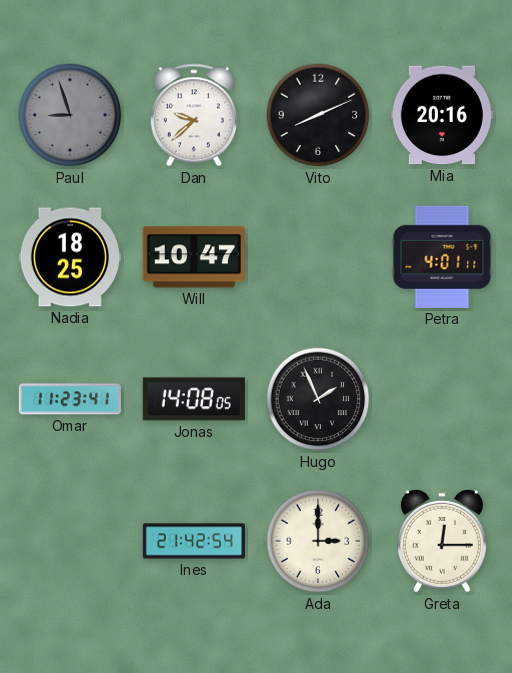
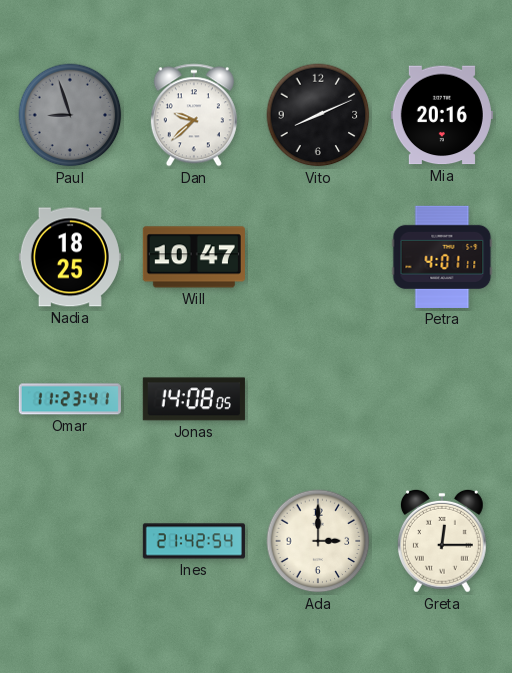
Hugo: 1:56 -> none
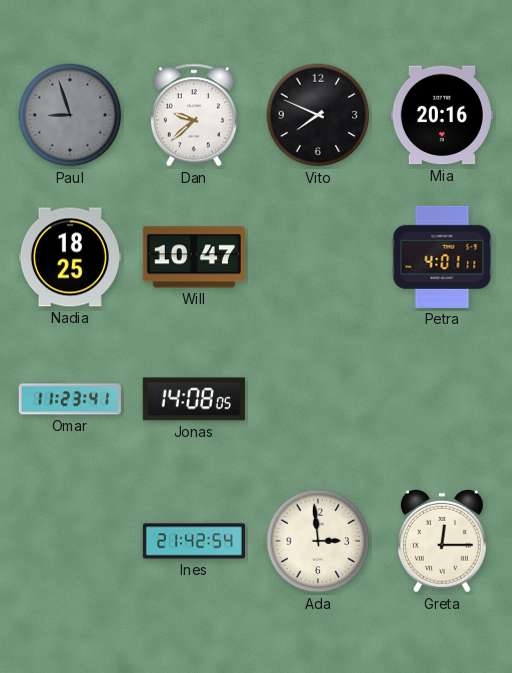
Vito: 8:11 -> 7:49
Ada: 3:00 -> 2:59
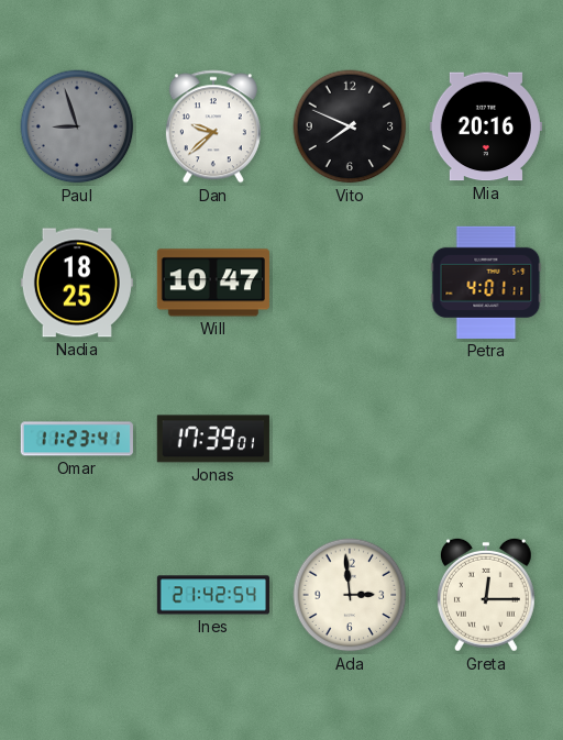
Jonas: 14:08 -> 17:39
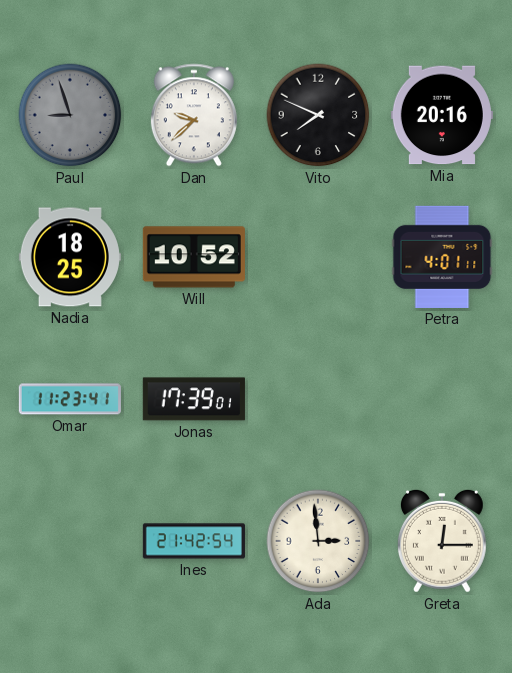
Will: 10:47 -> 10:52
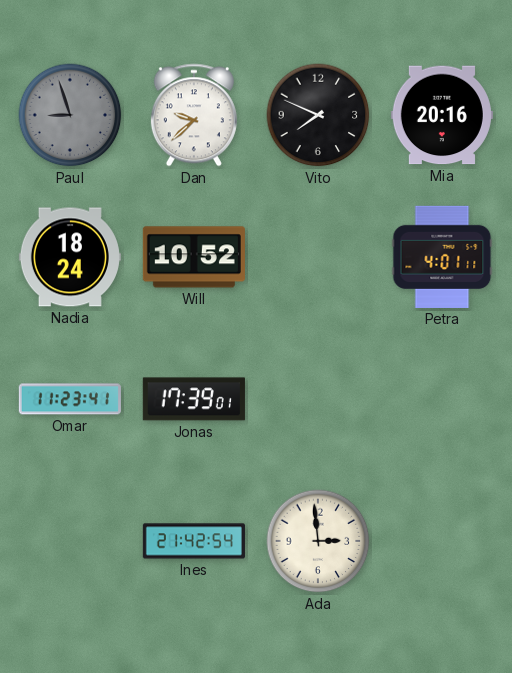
Nadia: 18:25 -> 18:24
Greta: 12:15 -> none
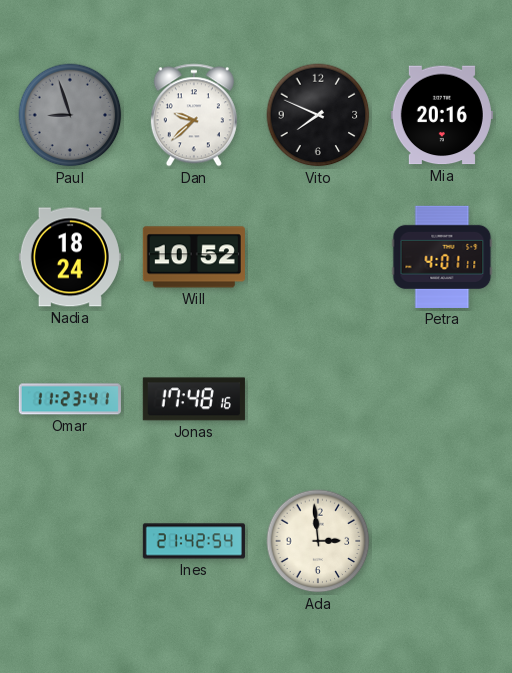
Jonas: 17:39 -> 17:48
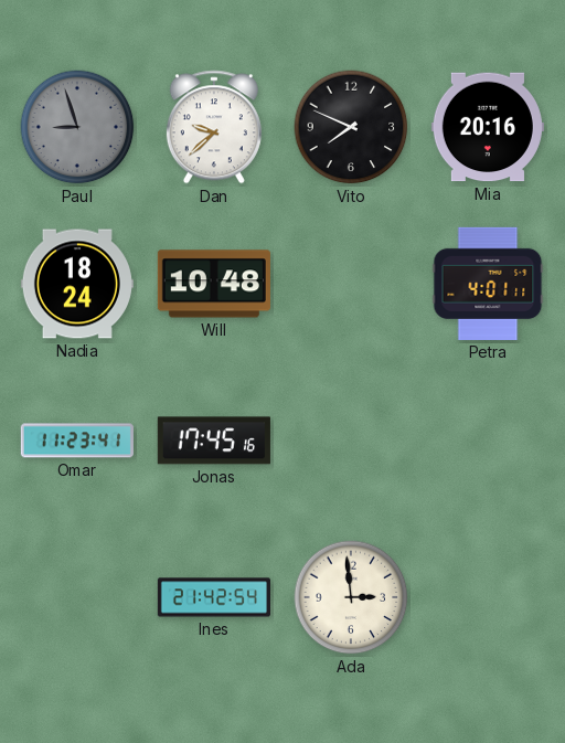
Will: 10:52 -> 10:48
Jonas: 17:48 -> 17:45
